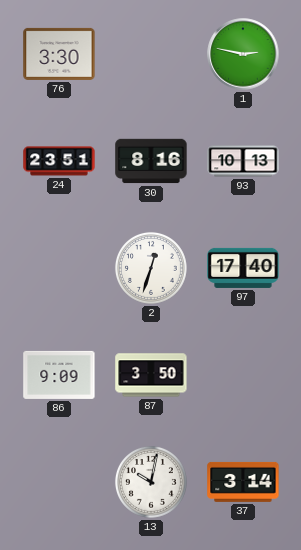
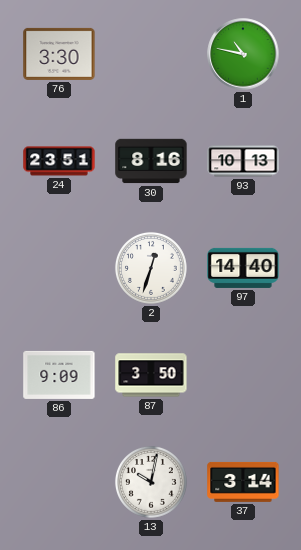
1: 2:47 -> 10:47
97: 17:40 -> 14:40
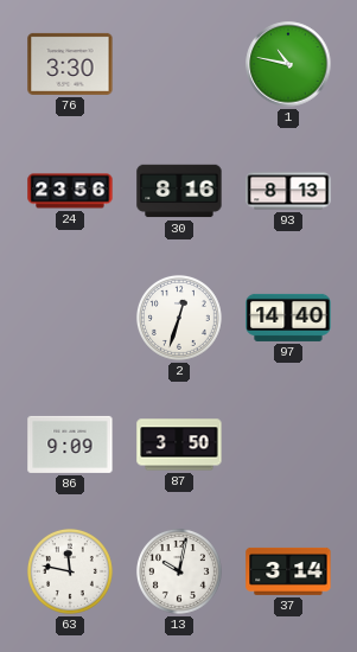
24: 23:51 -> 23:56
93: 10:13 -> 8:13
63: none -> 11:47
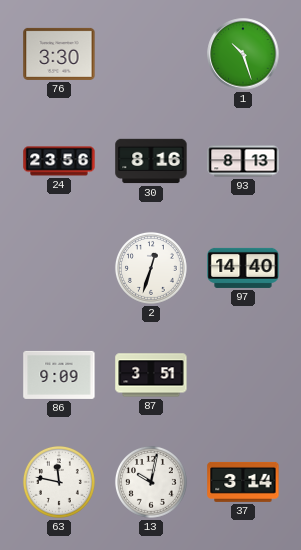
1: 10:47 -> 10:27
87: 3:50 -> 3:51
